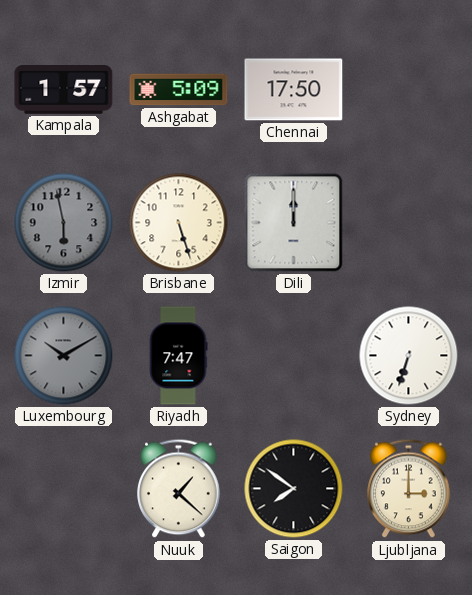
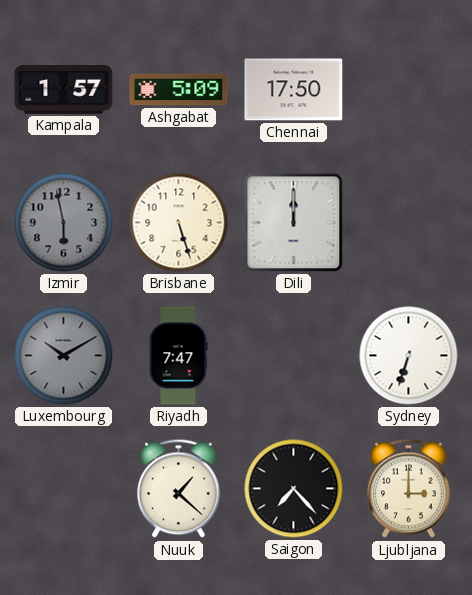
Saigon: 7:51 -> 7:23
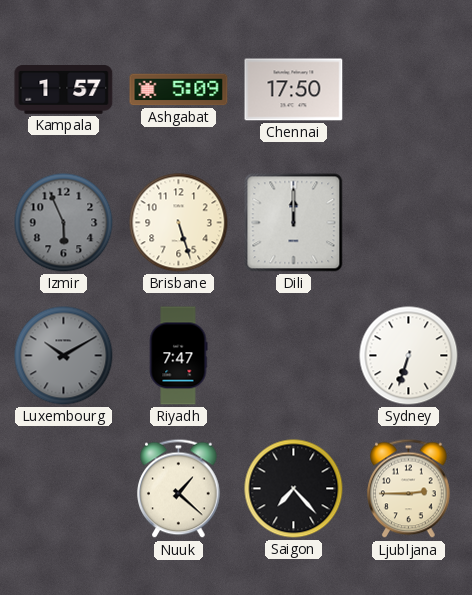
Izmir: 5:58 -> 5:56
Ljubljana: 3:00 -> 2:45
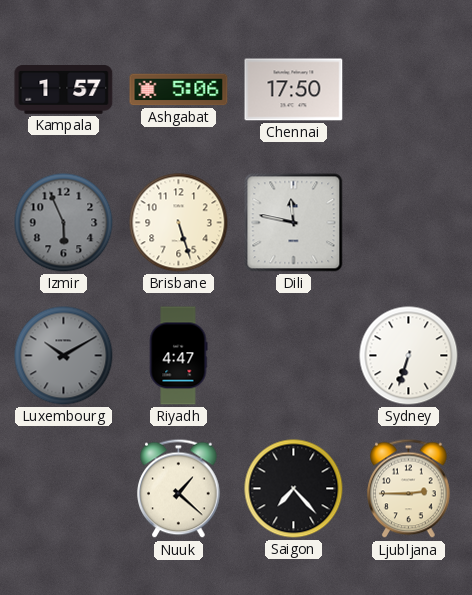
Ashgabat: 5:09 -> 5:06
Dili: 12:00 -> 11:47
Riyadh: 7:47 -> 4:47
